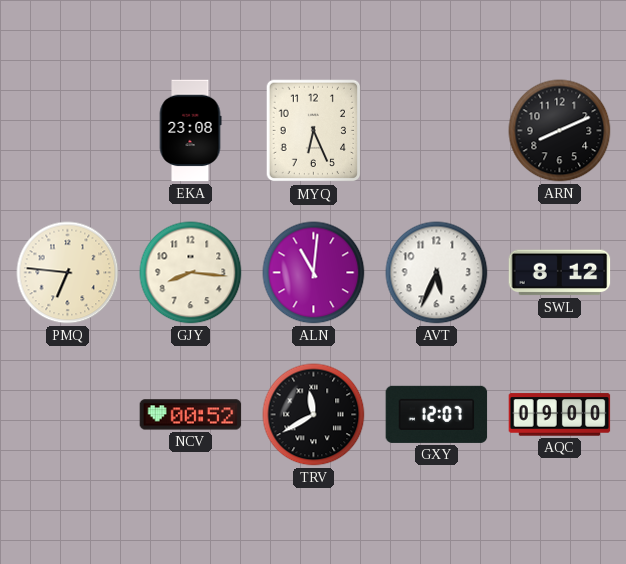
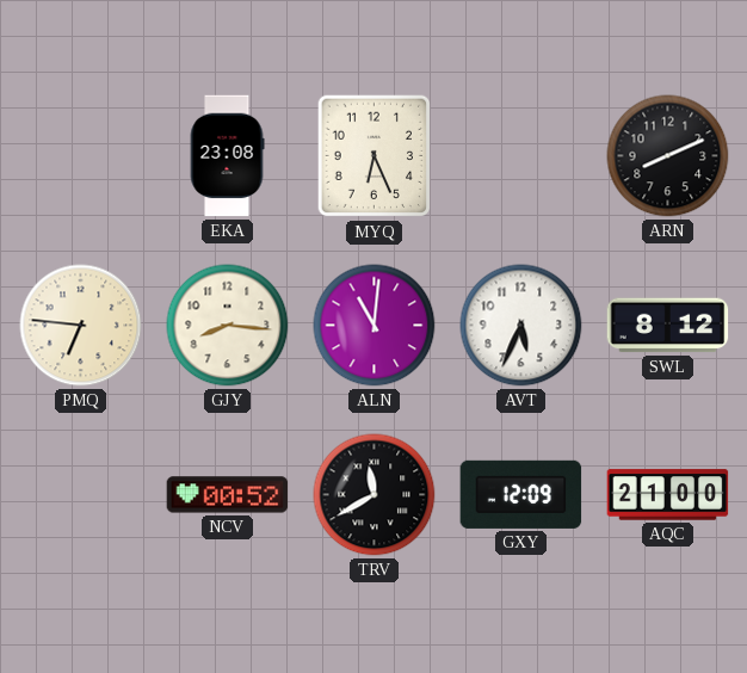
GXY: 12:07 -> 12:09
AQC: 09:00 -> 21:00
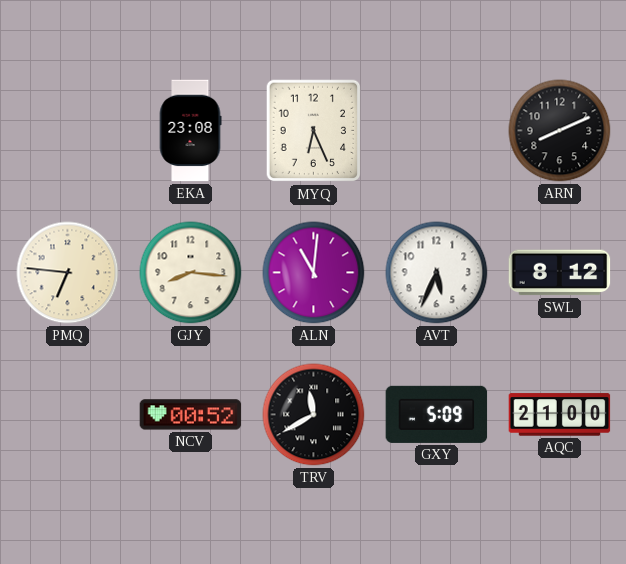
GXY: 12:09 -> 5:09
